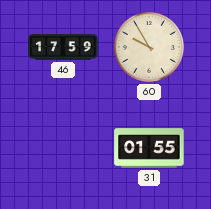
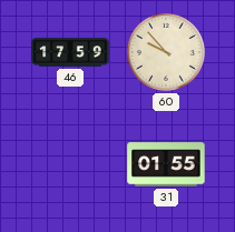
60: 9:55 -> 9:53
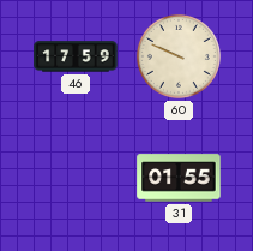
60: 9:53 -> 9:49
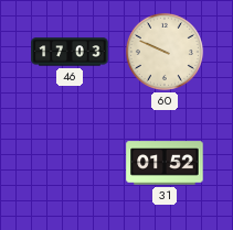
46: 17:59 -> 17:03
31: 01:55 -> 01:52
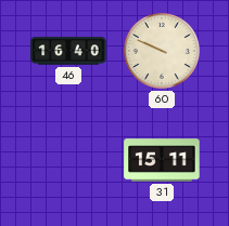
46: 17:03 -> 16:40
31: 01:52 -> 15:11
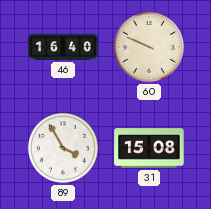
89: none -> 3:55
31: 15:11 -> 15:08
